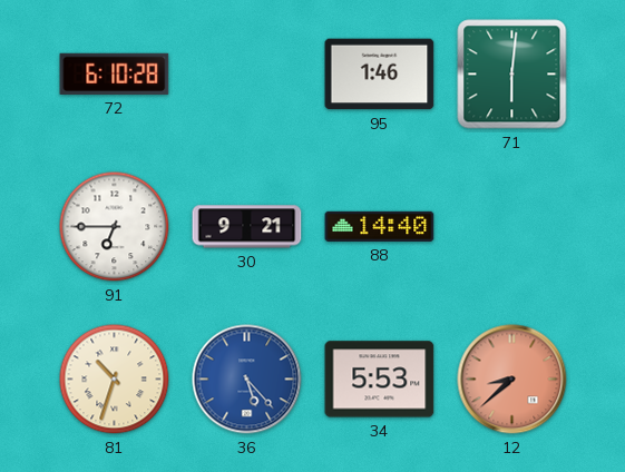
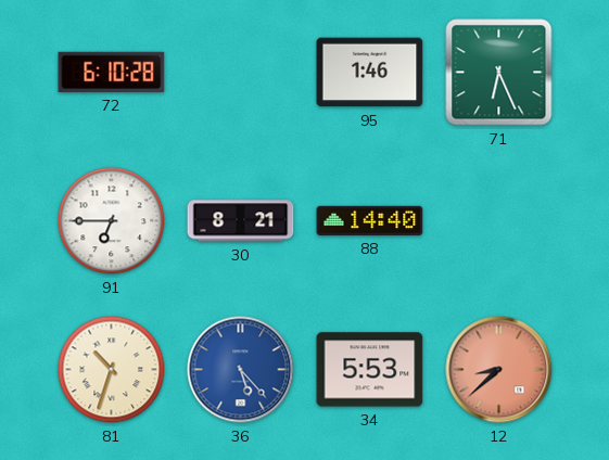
71: 6:01 -> 6:26
30: 9:21 -> 8:21
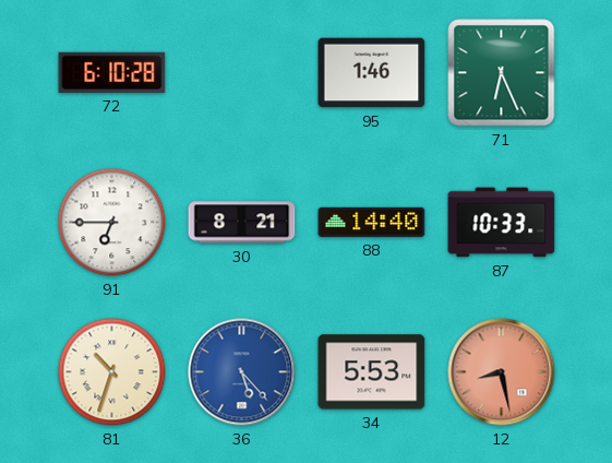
87: none -> 10:33
12: 8:38 -> 8:28
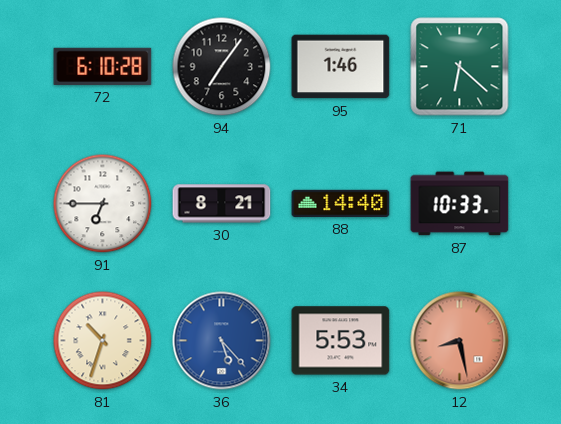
94: none -> 7:06
71: 6:26 -> 6:22
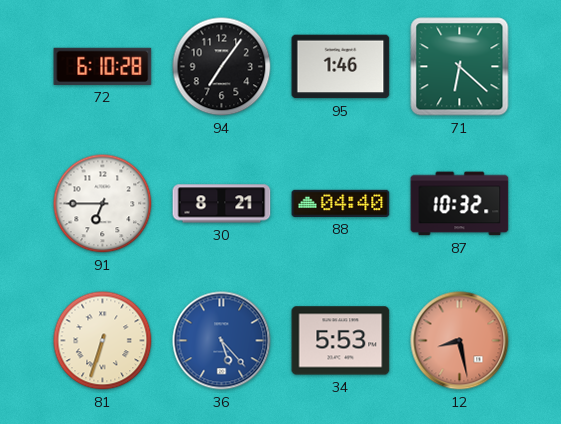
88: 14:40 -> 04:40
87: 10:33 -> 10:32
81: 10:33 -> 6:33
